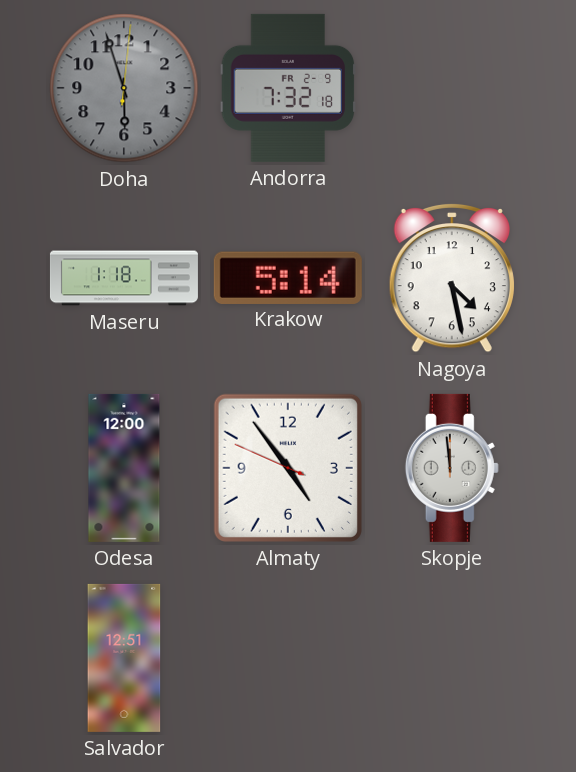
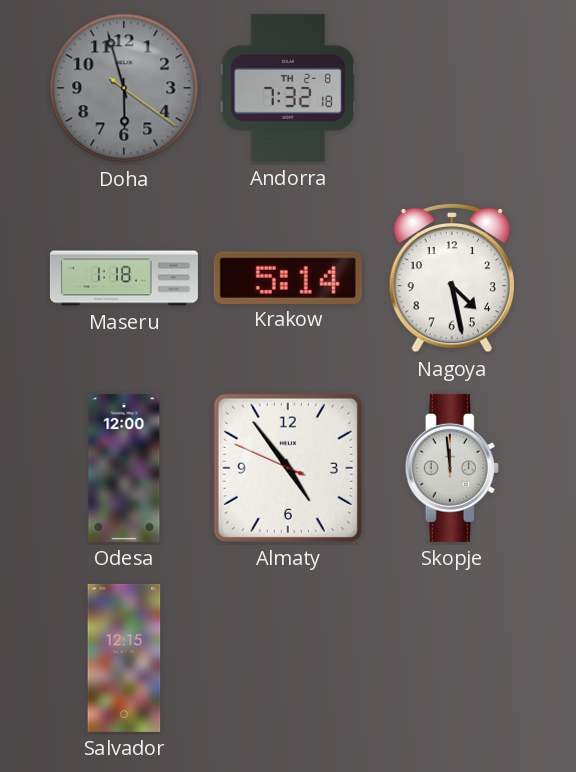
Doha: 5:57:01 -> 5:57:21
Andorra date: FR 2-9 -> TH 2-8
Salvador: 12:51 -> 12:15
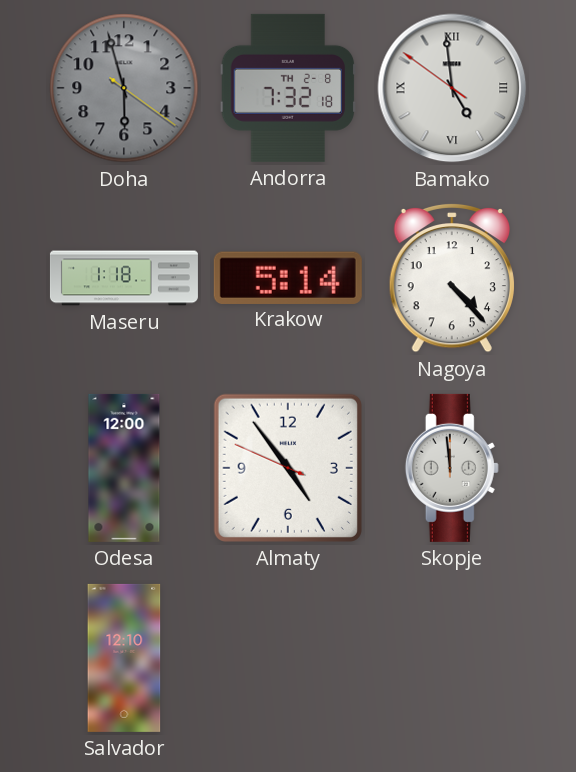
Bamako: none -> 4:58
Nagoya: 4:28 -> 4:23
Salvador: 12:15 -> 12:10
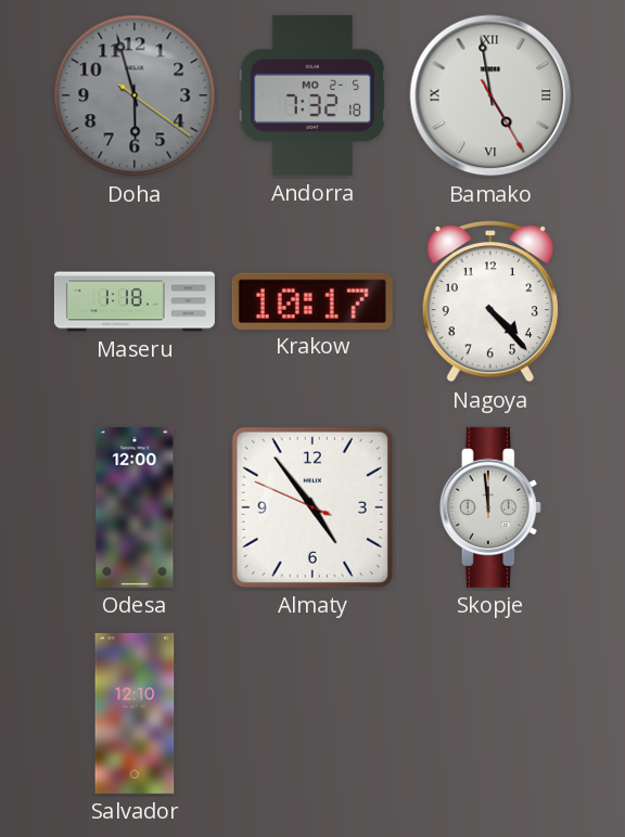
Andorra date: TH 2-8 -> MO 2-5
Bamako: 4:58:51 -> 4:58:25
Krakow: 5:14 -> 10:17
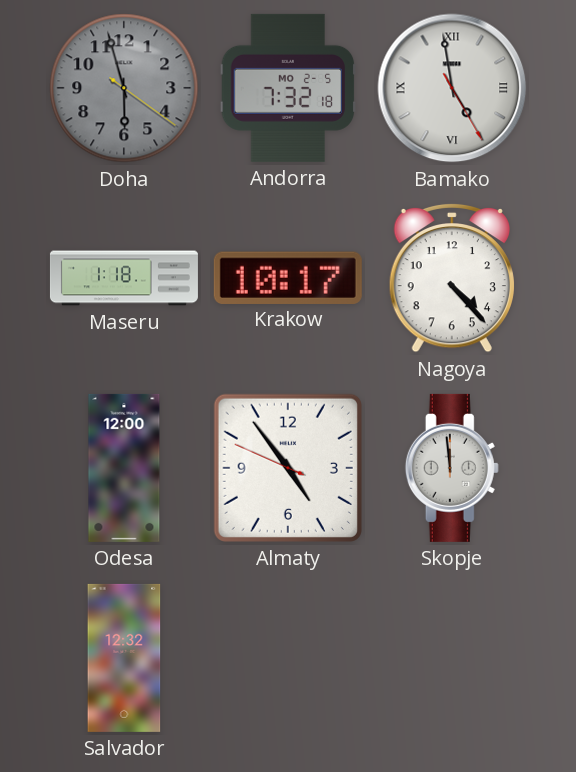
Salvador: 12:10 -> 12:32
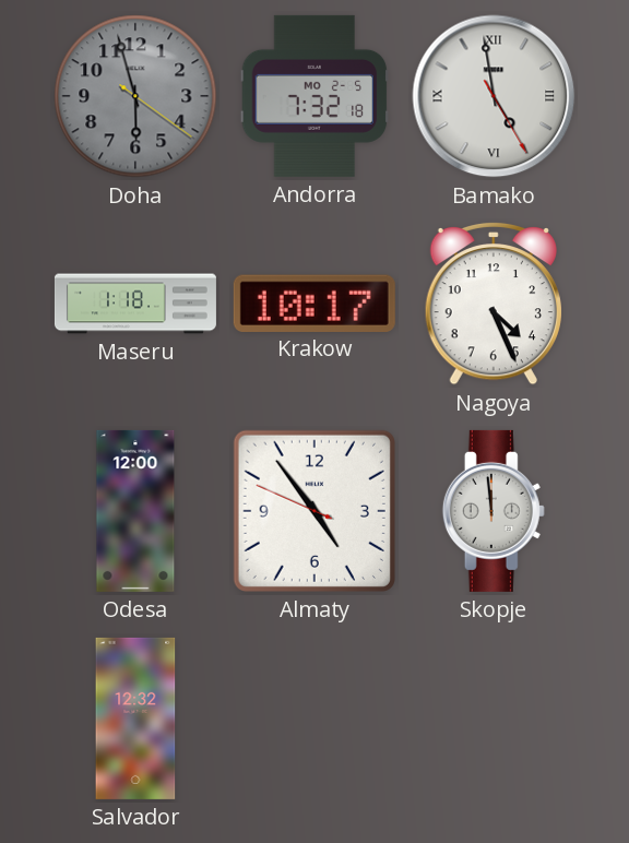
Nagoya: 4:23 -> 4:26
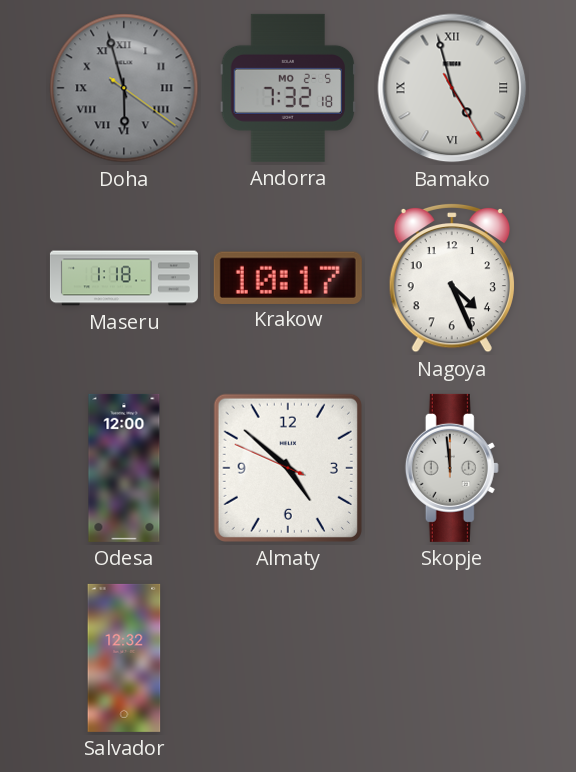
Doha numerals: Arabic -> Roman
Bamako: 4:58 -> 4:57
Almaty: 4:53 -> 4:51
